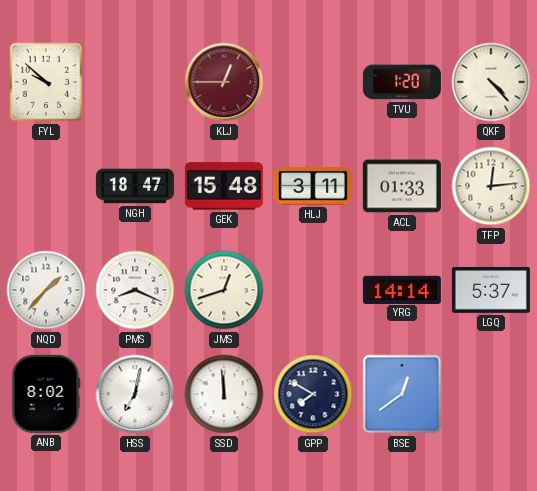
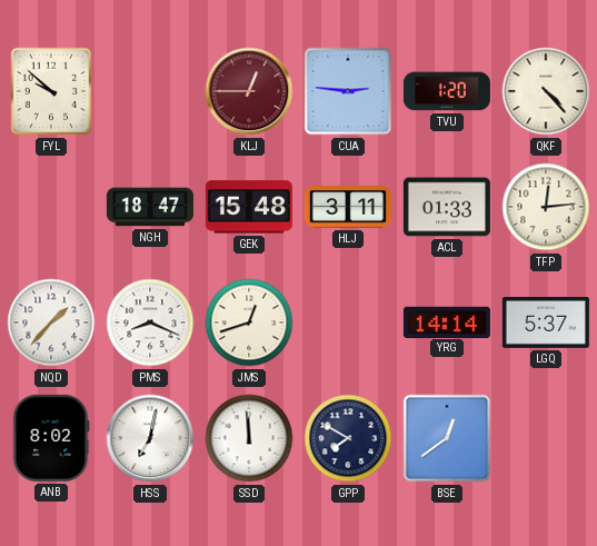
CUA: none -> 2:46
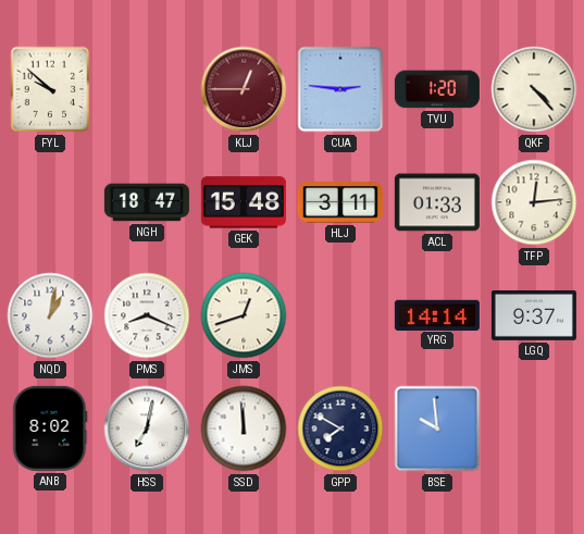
NQD: 1:37 -> 1:02
LGQ: 5:37 -> 9:37
BSE: 12:39 -> 9:59
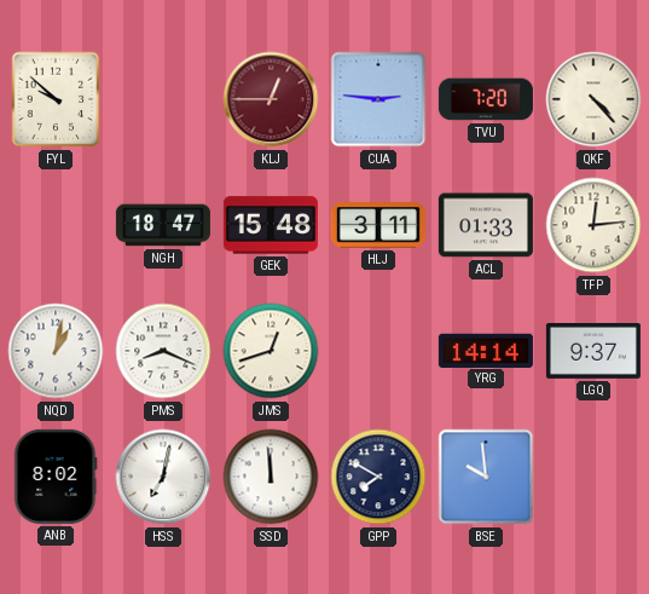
TVU: 1:20 -> 7:20
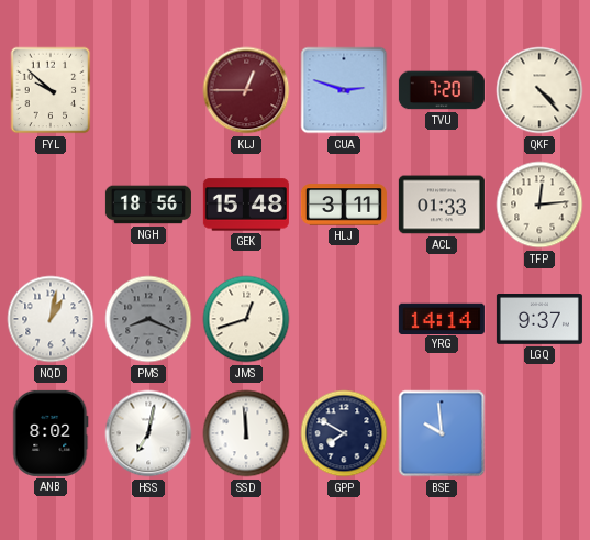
CUA: 2:46 -> 2:48
NGH: 18:47 -> 18:56
PMS dial: white -> grey
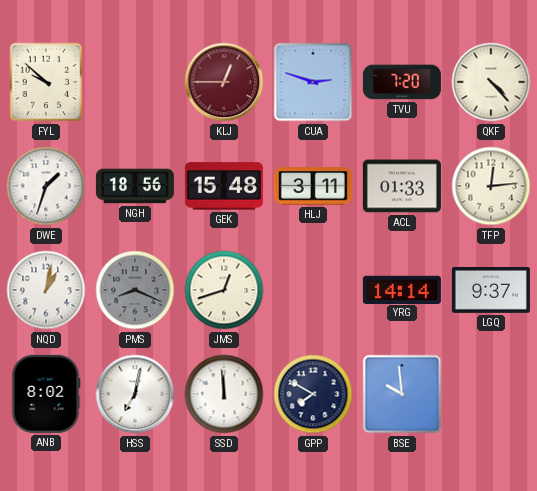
DWE: none -> 1:33
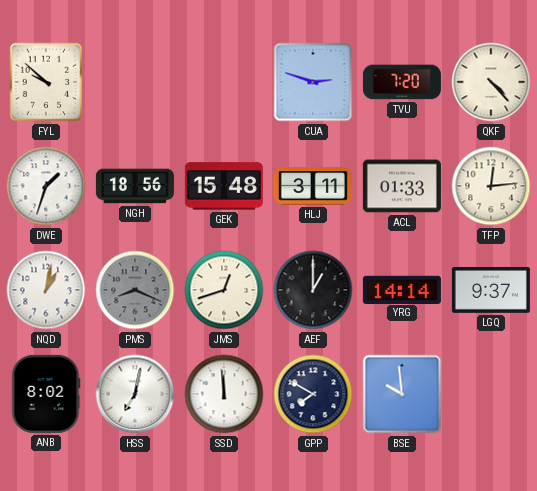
KLJ: 12:45 -> none
AEF: none -> 1:00
